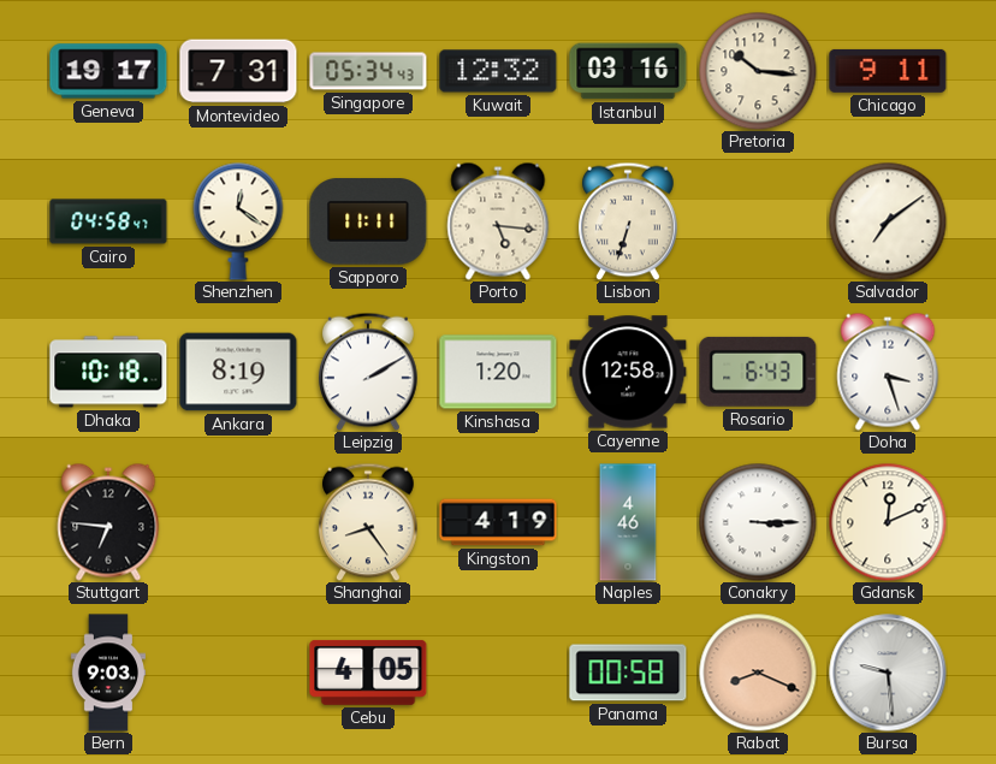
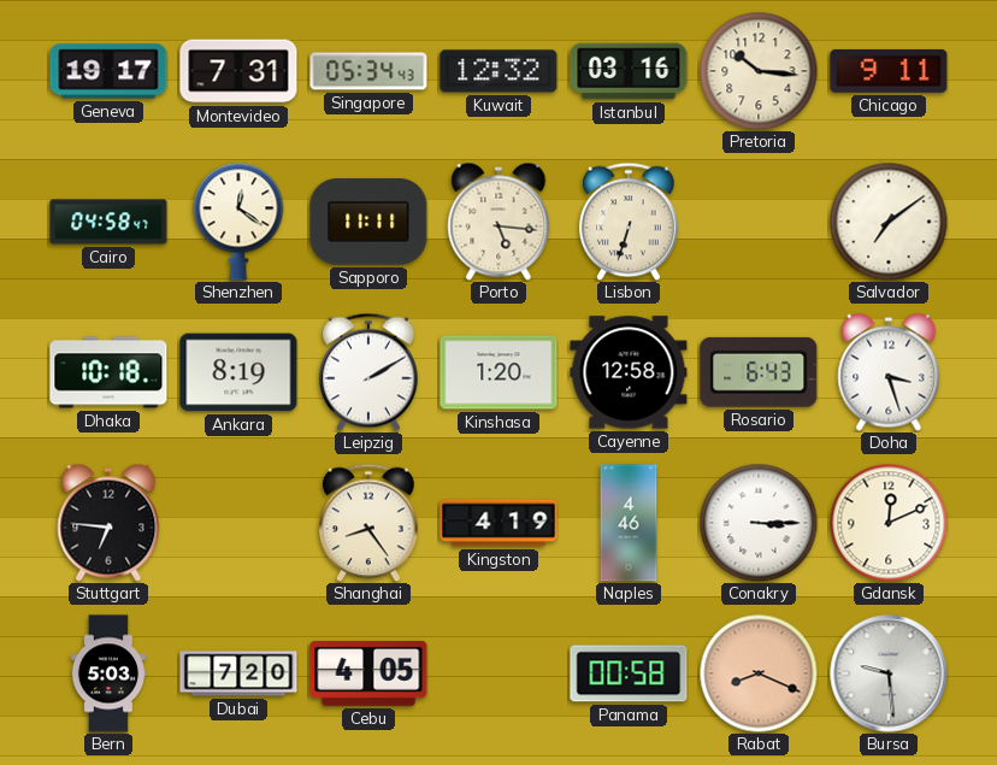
Bern: 9:03 -> 5:03
Dubai: none -> 7:20
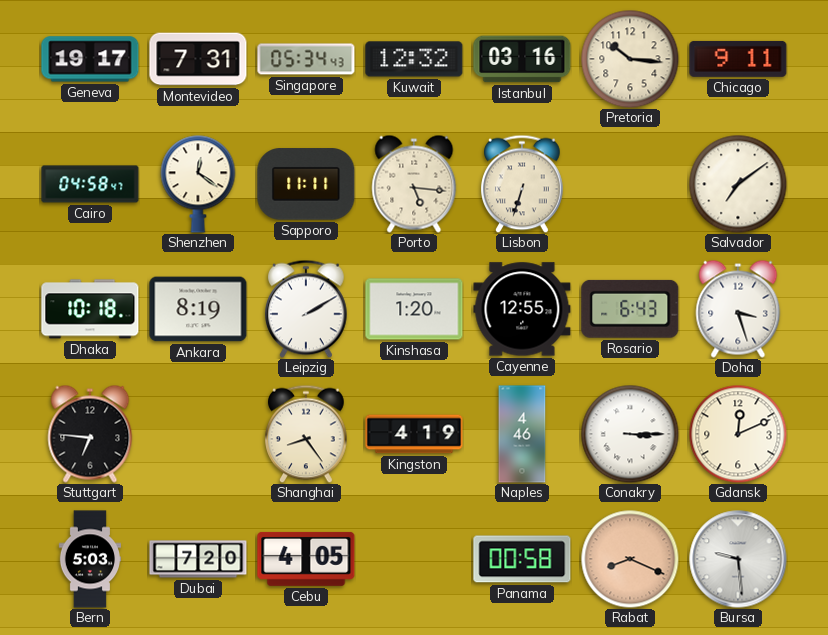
Cayenne: 12:58 -> 12:55
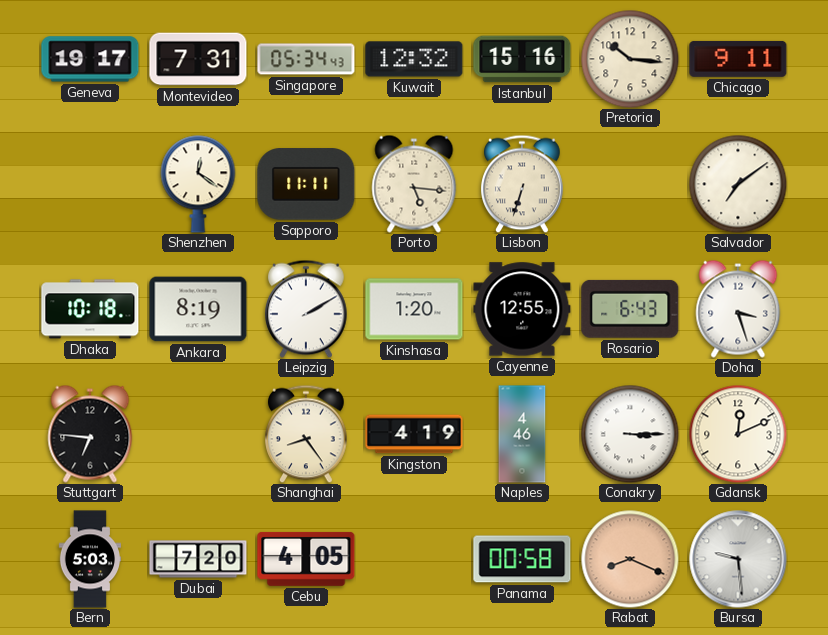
Istanbul: 03:16 -> 15:16
Cairo: 04:58 -> none
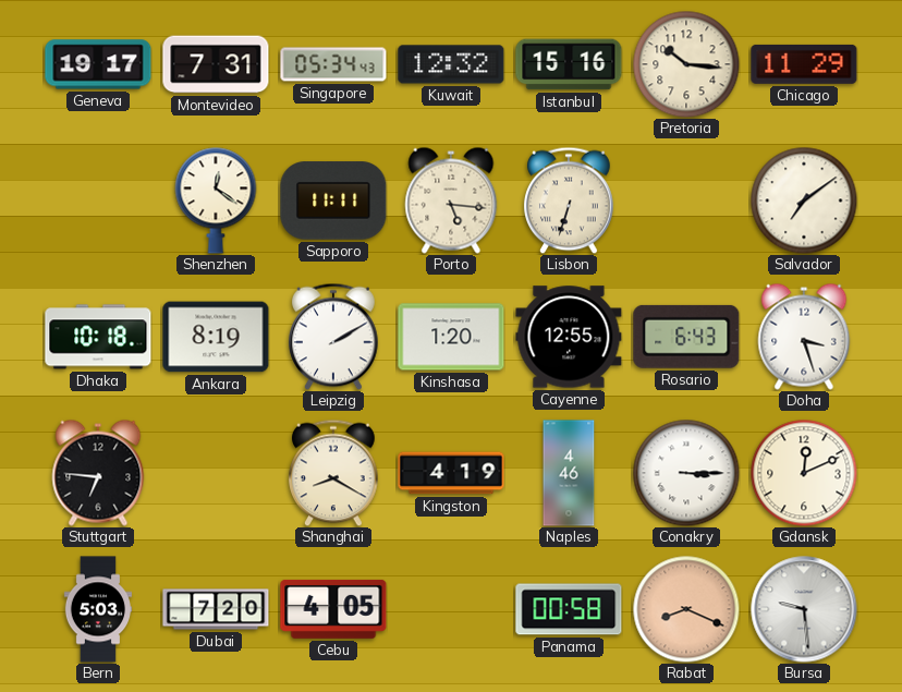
Chicago: 9:11 -> 11:29
Shanghai: 8:24 -> 8:20
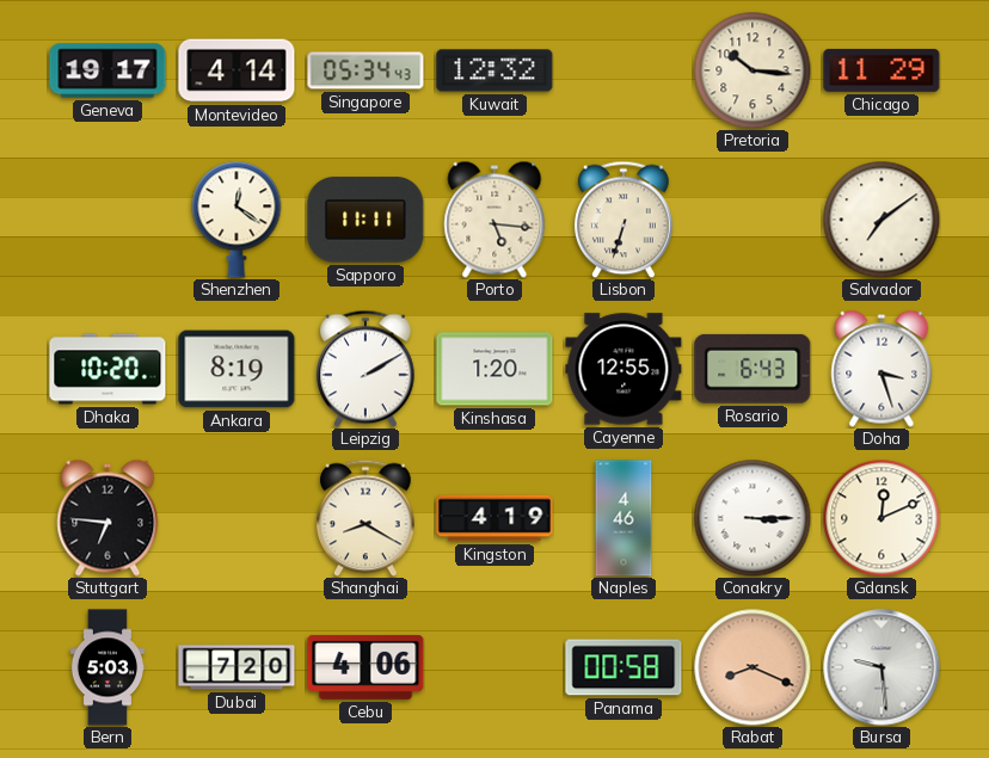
Montevideo: 7:31 -> 4:14
Istanbul: 15:16 -> none
Dhaka: 10:18 -> 10:20
Cebu: 4:05 -> 4:06
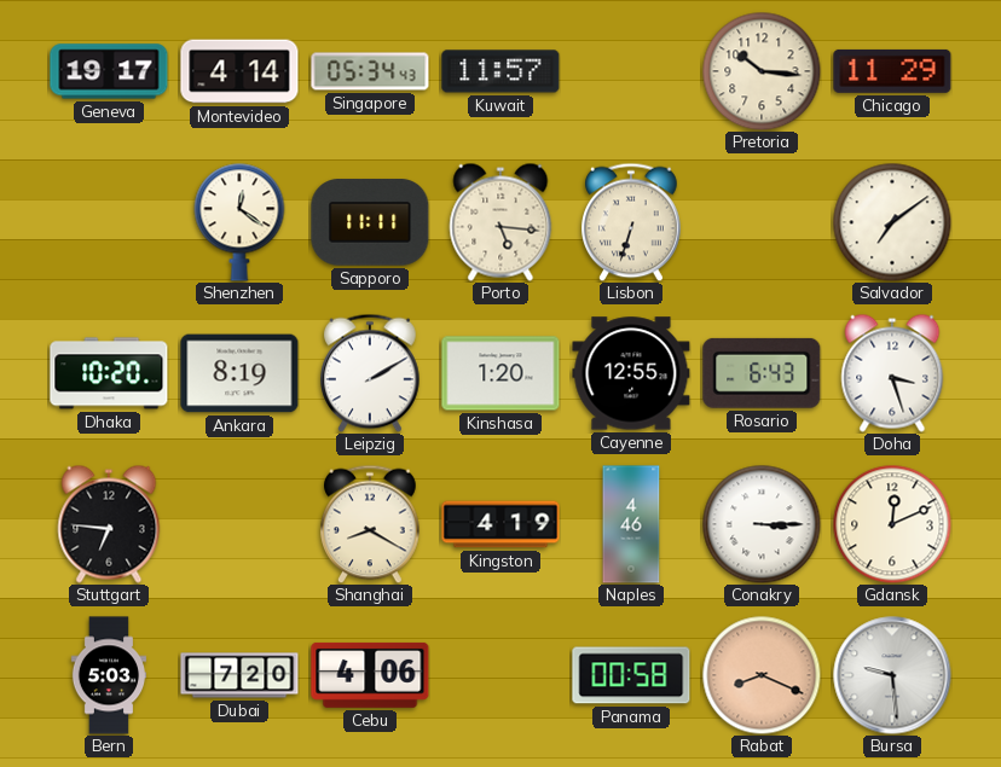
Kuwait: 12:32 -> 11:57
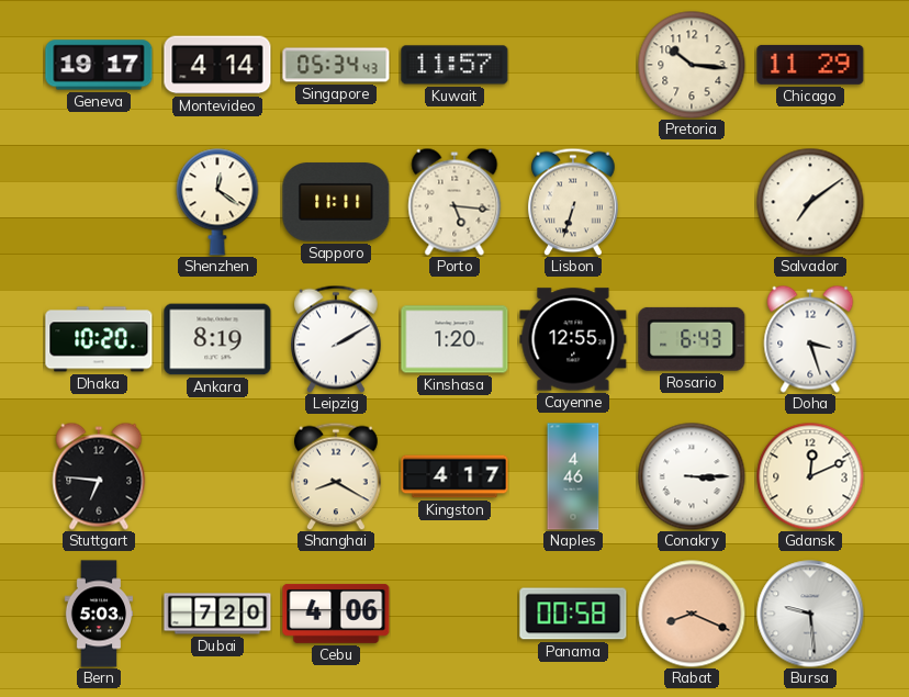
Kingston: 4:19 -> 4:17
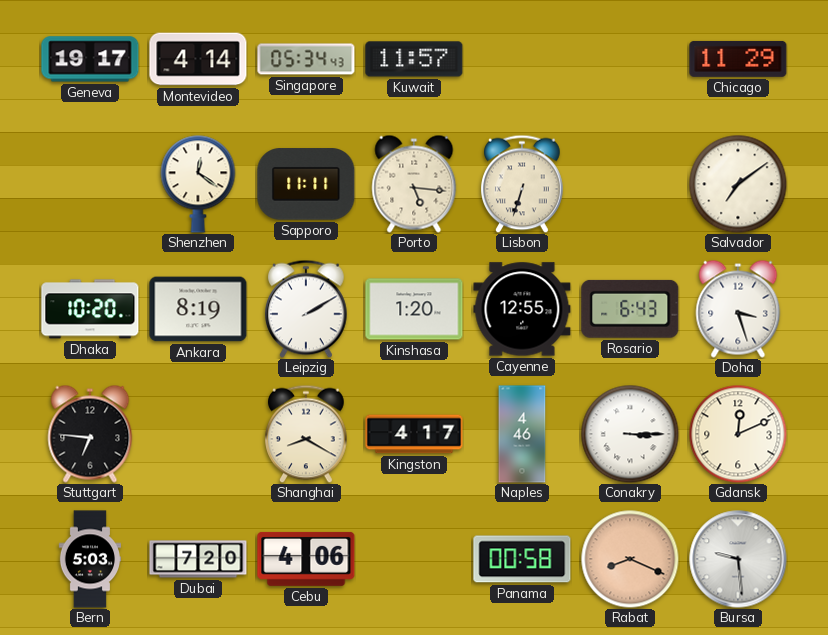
Pretoria: 10:16 -> none
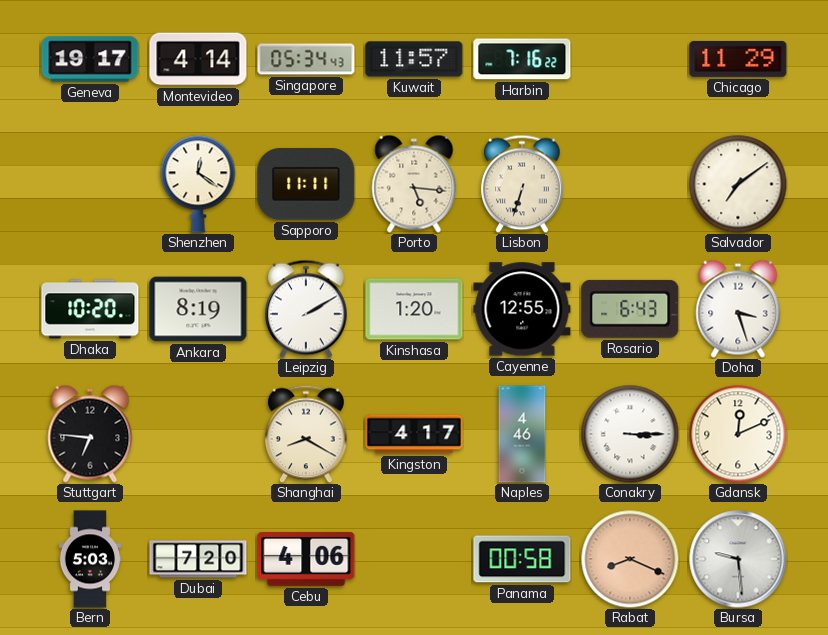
Harbin: none -> 7:16
